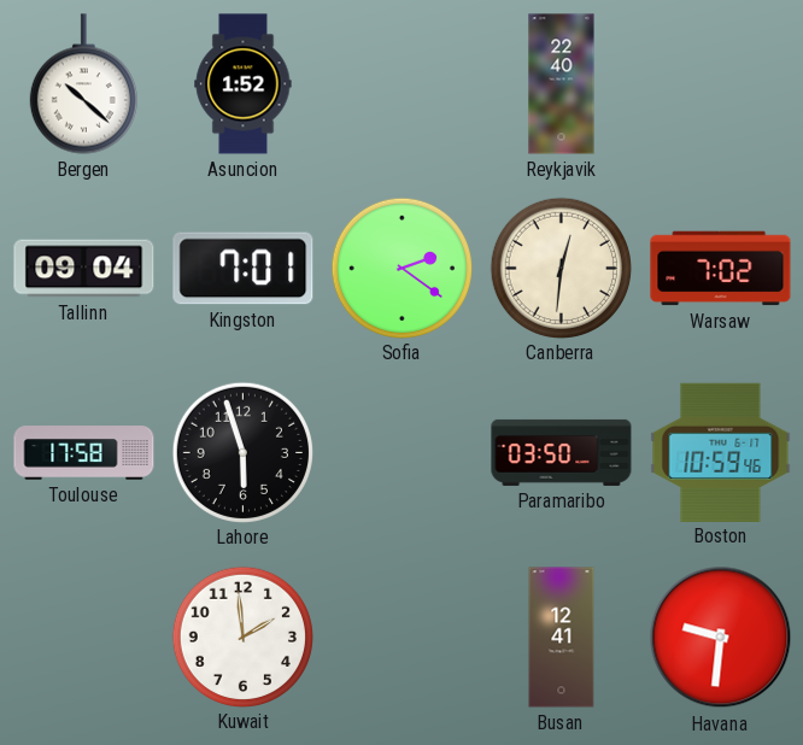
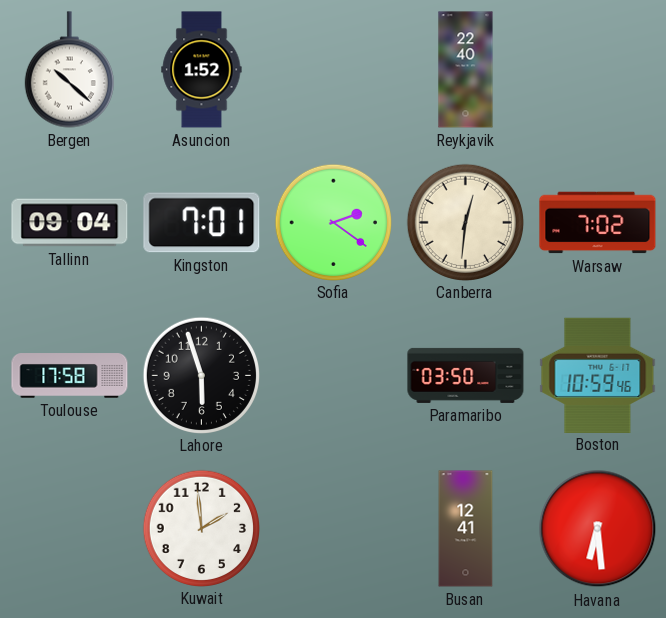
Havana: 9:31 -> 6:29
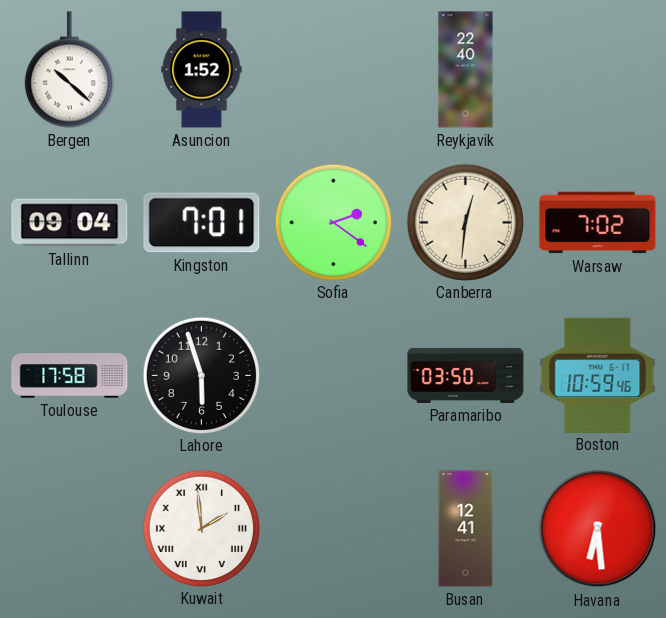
Kuwait numerals: Arabic -> Roman
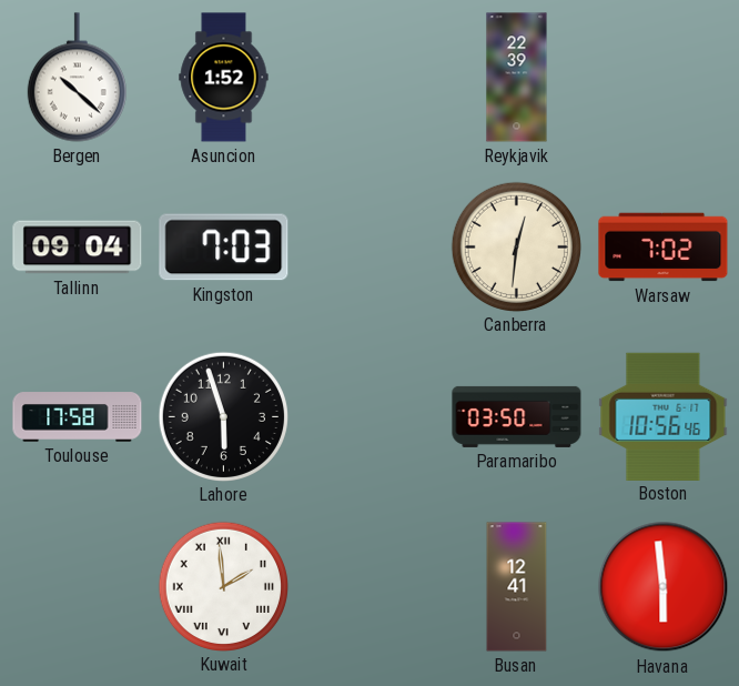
Reykjavik: 22:40 -> 22:39
Kingston: 7:01 -> 7:03
Sofia: 2:21 -> none
Boston: 10:59 -> 10:56
Havana: 6:29 -> 5:59
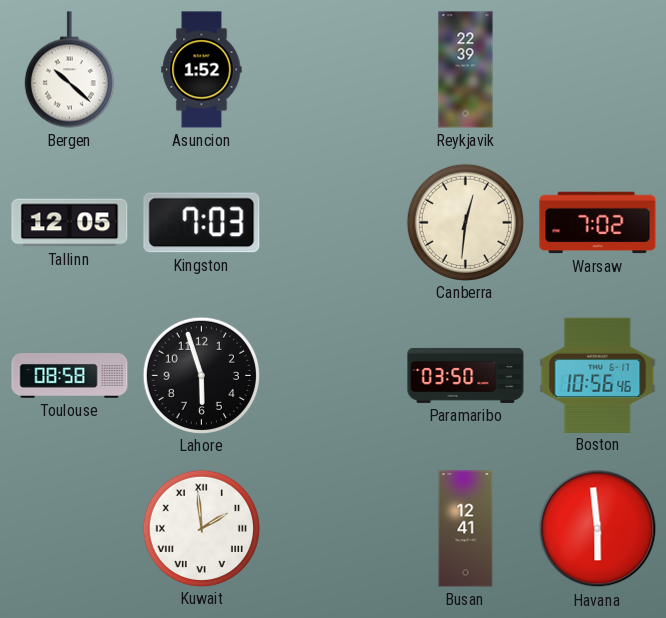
Tallinn: 09:04 -> 12:05
Toulouse: 17:58 -> 08:58
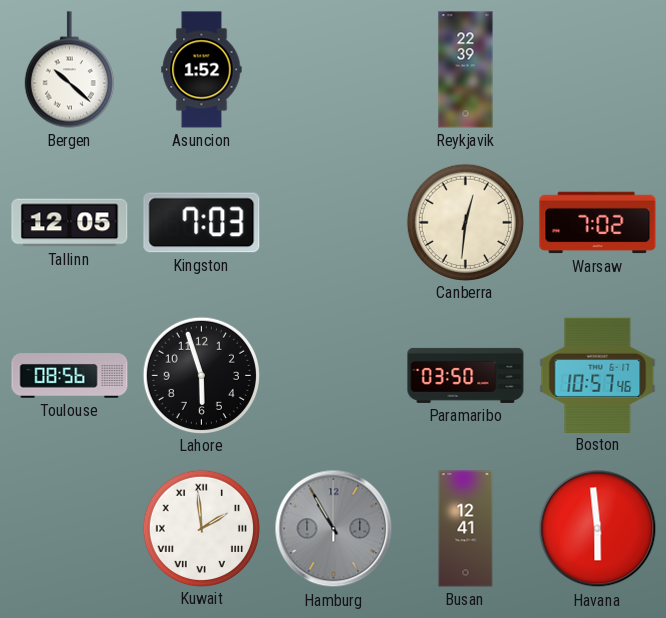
Toulouse: 08:58 -> 08:56
Boston: 10:56 -> 10:57
Hamburg: none -> 10:55
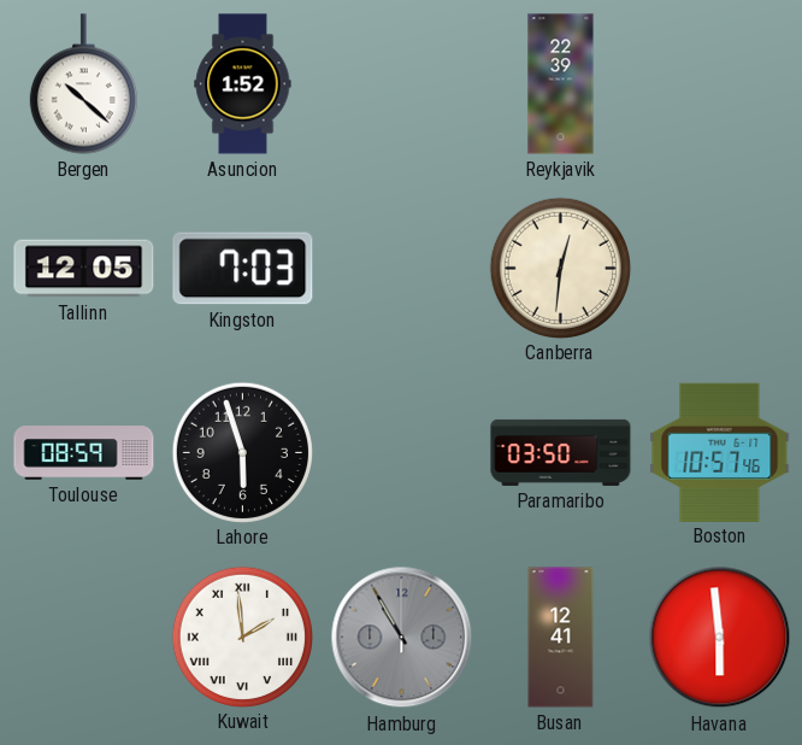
Warsaw: 7:02 -> none
Toulouse: 08:56 -> 08:59
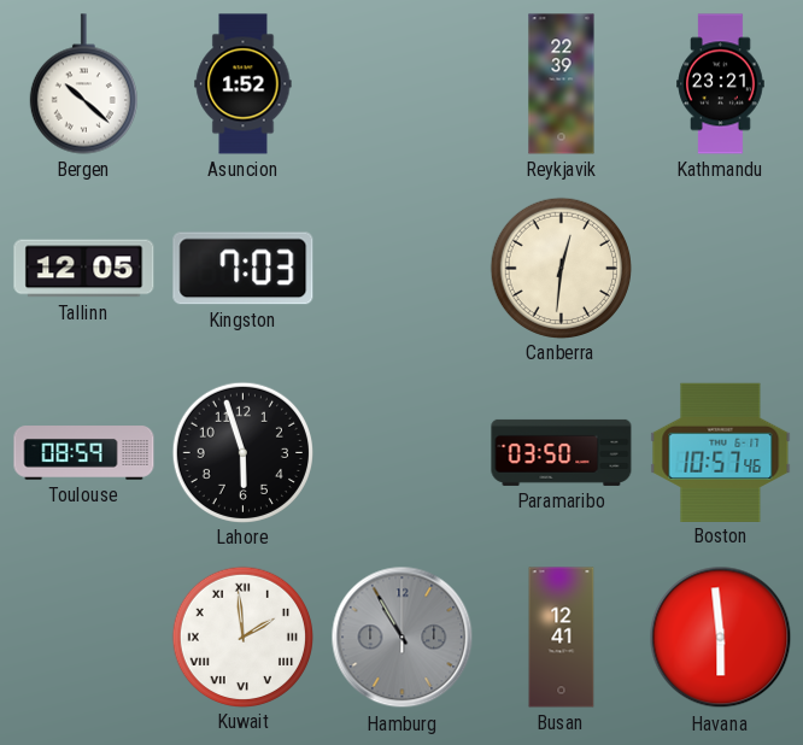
Kathmandu: none -> 23:21
